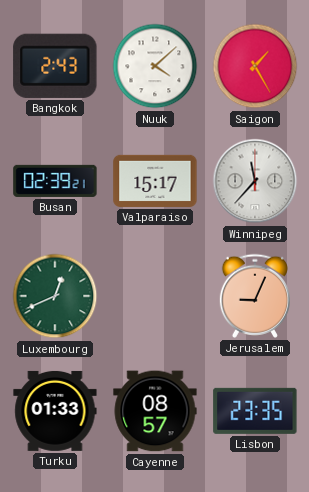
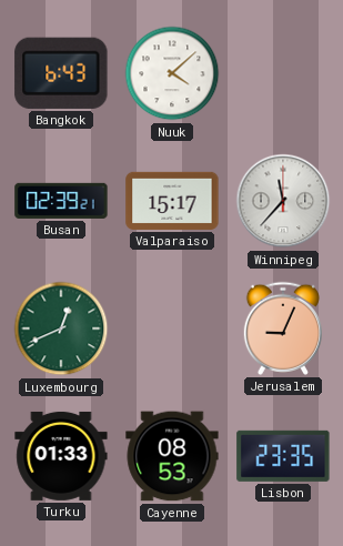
Bangkok: 2:43 -> 6:43
Saigon: 1:25 -> none
Cayenne: 08:57 -> 08:53
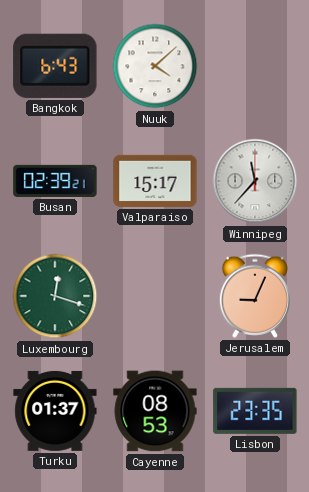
Luxembourg: 12:41 -> 12:18
Turku: 01:33 -> 01:37
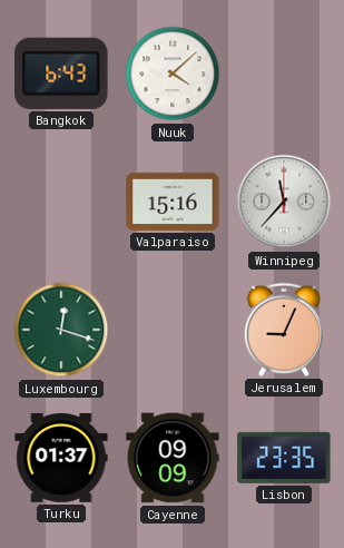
Busan: 02:39 -> none
Valparaiso: 15:17 -> 15:16
Cayenne: 08:53 -> 09:09
